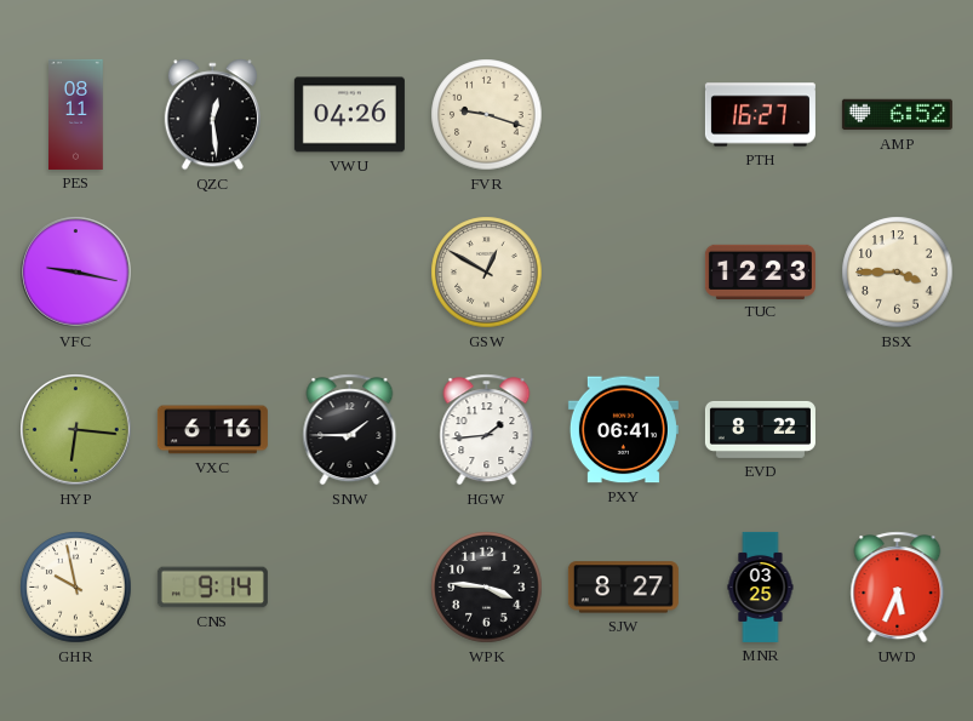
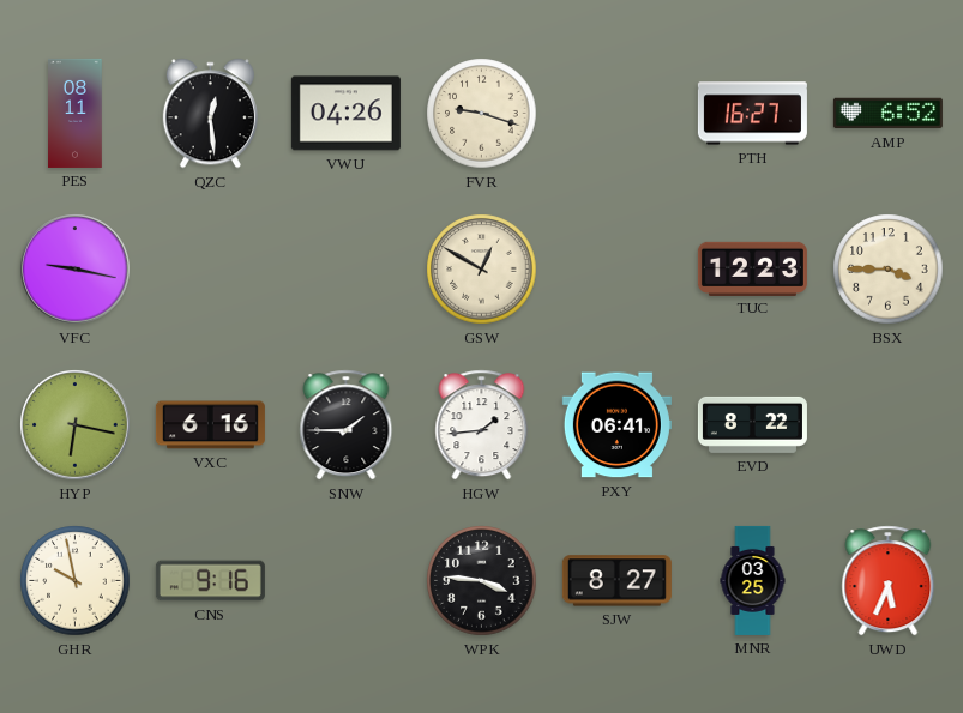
HYP: 6:16 -> 6:17
CNS: 9:14 -> 9:16
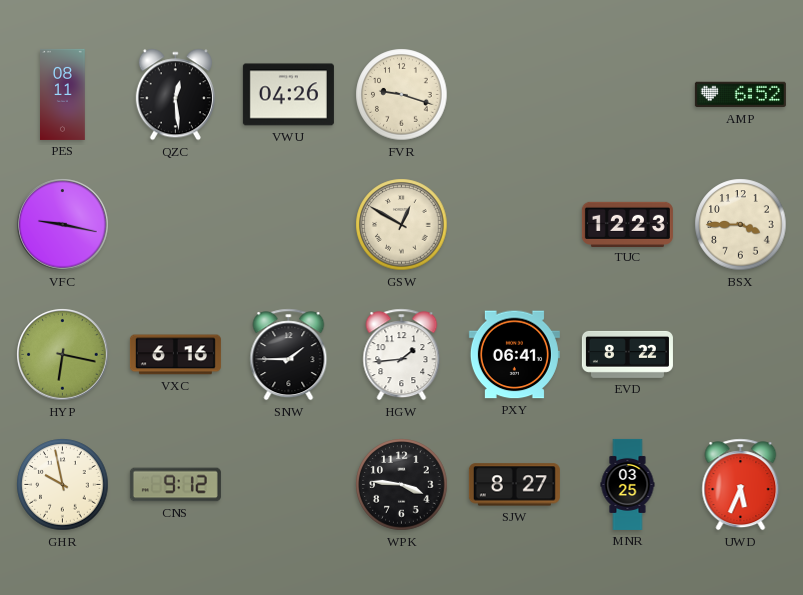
PTH: 16:27 -> none
CNS: 9:16 -> 9:12
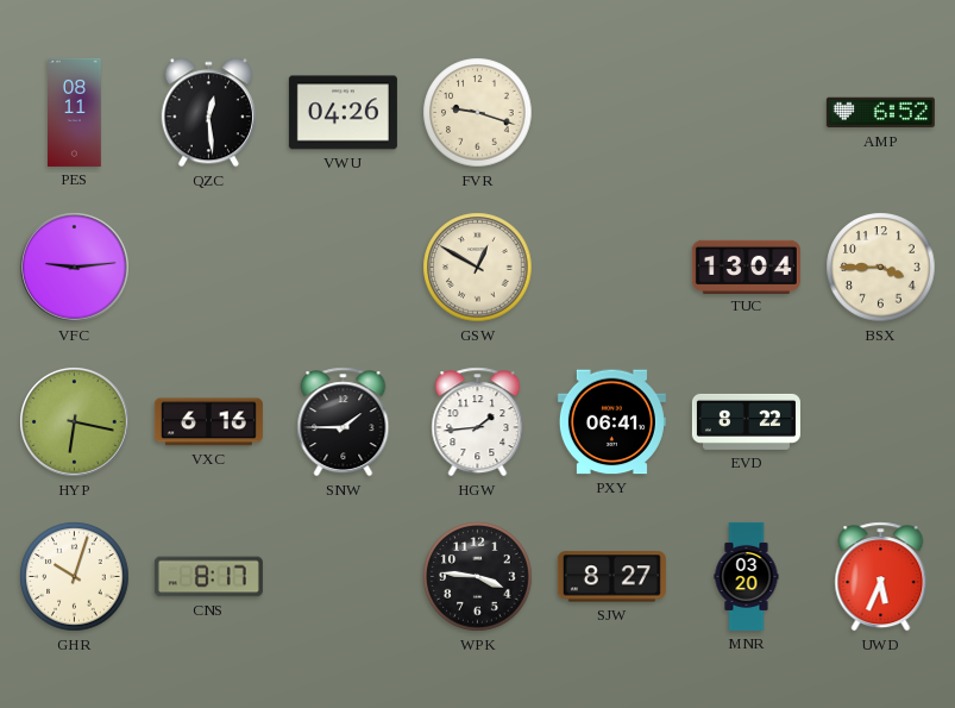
VFC: 9:17 -> 9:14
TUC: 12:23 -> 13:04
GHR: 9:58 -> 10:03
CNS: 9:12 -> 8:17
MNR: 03:25 -> 03:20
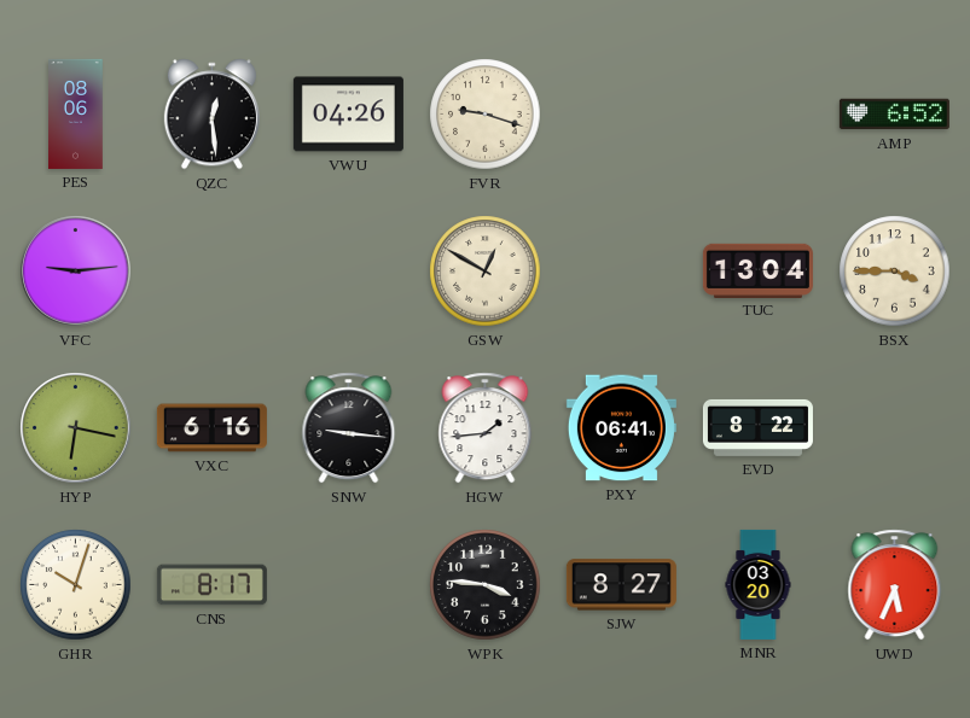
PES: 08:11 -> 08:06
SNW: 1:45 -> 9:16
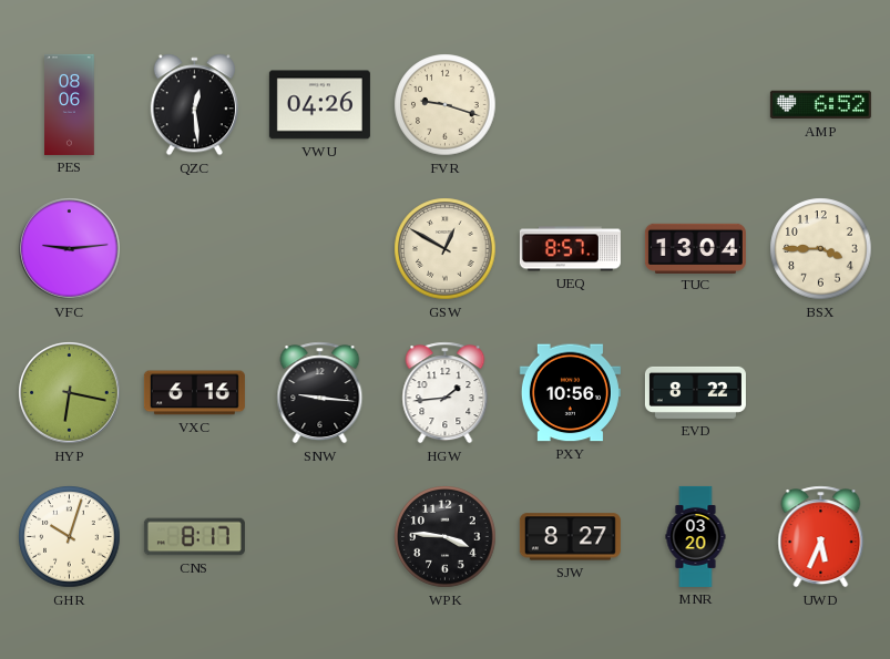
UEQ: none -> 8:57
PXY: 06:41 -> 10:56
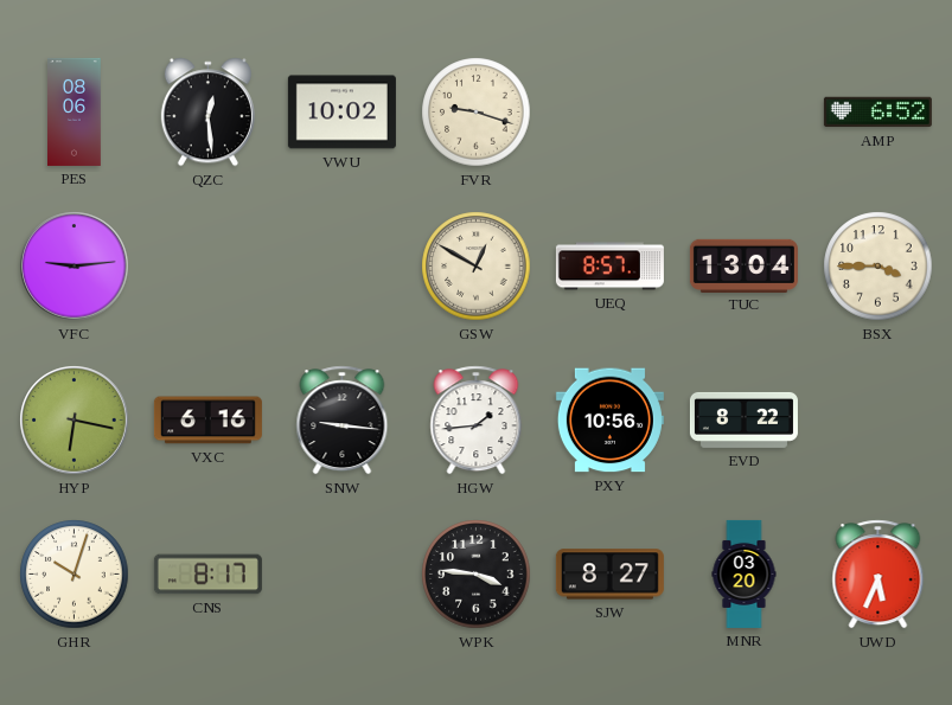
VWU: 04:26 -> 10:02
